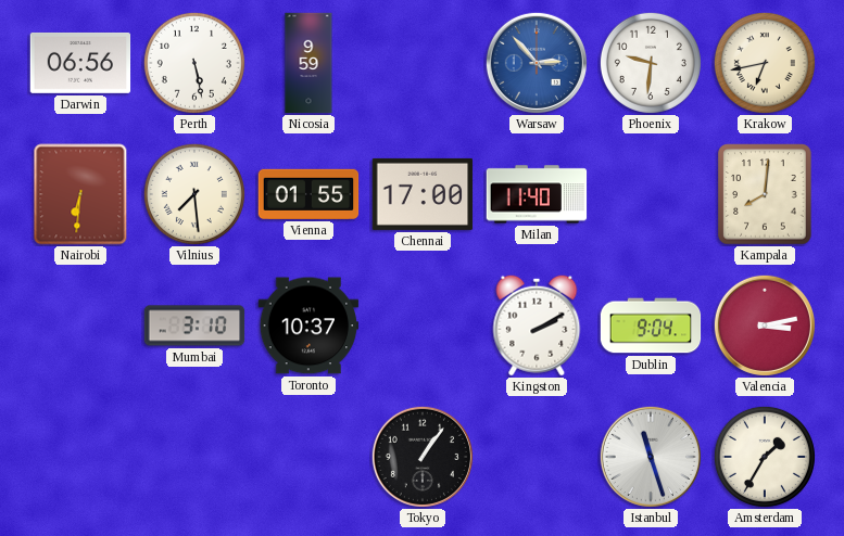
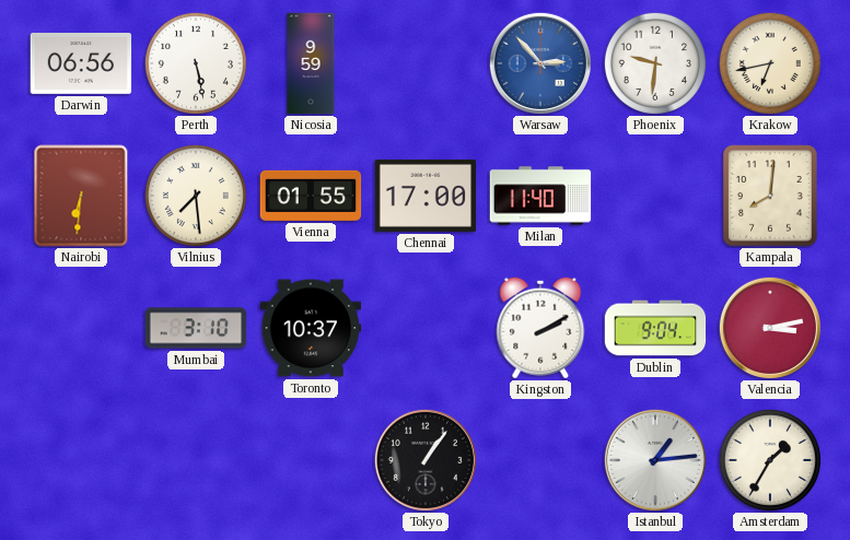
Istanbul: 11:27 -> 1:14
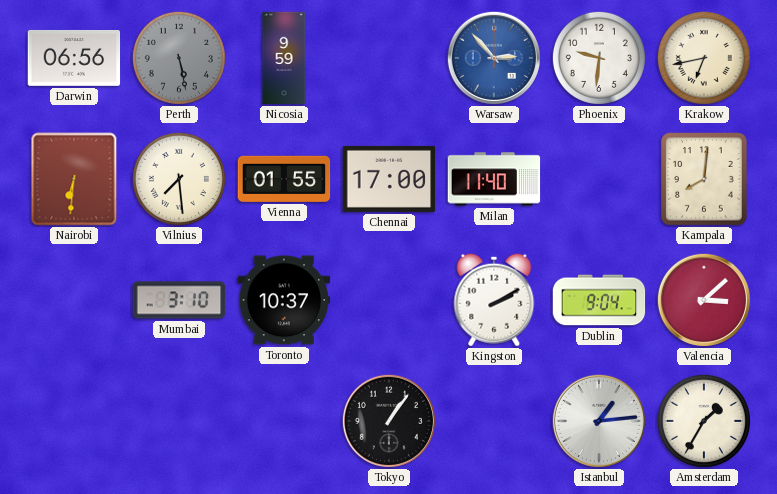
Perth dial: white -> grey
Valencia: 3:13 -> 3:08
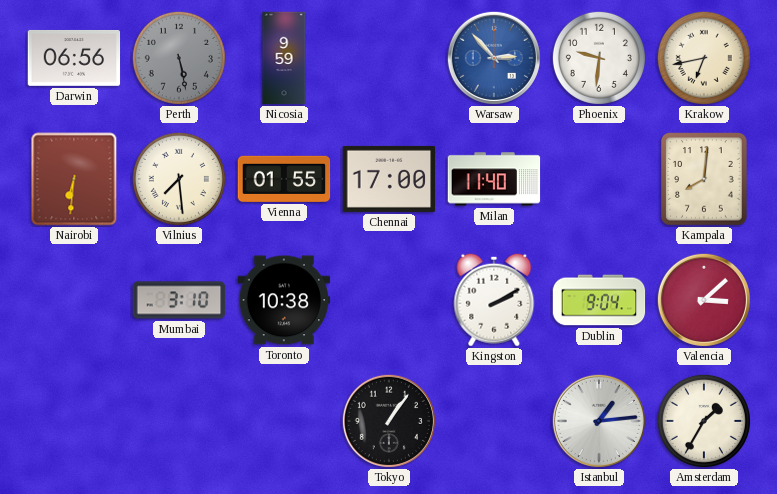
Toronto: 10:37 -> 10:38
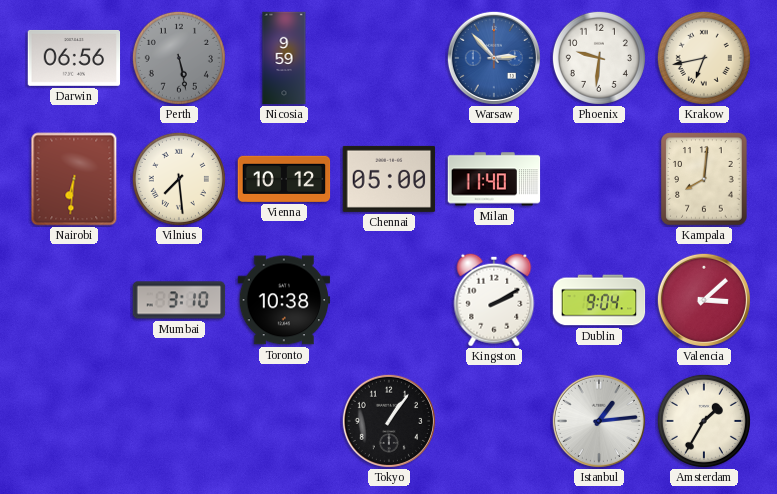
Vienna: 01:55 -> 10:12
Chennai: 17:00 -> 05:00
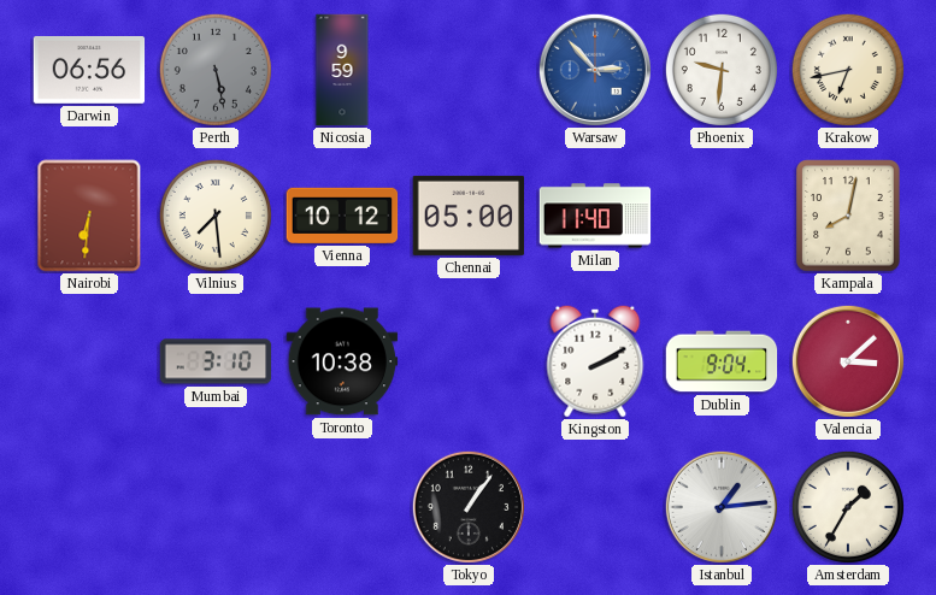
Kampala: 8:01 -> 8:02
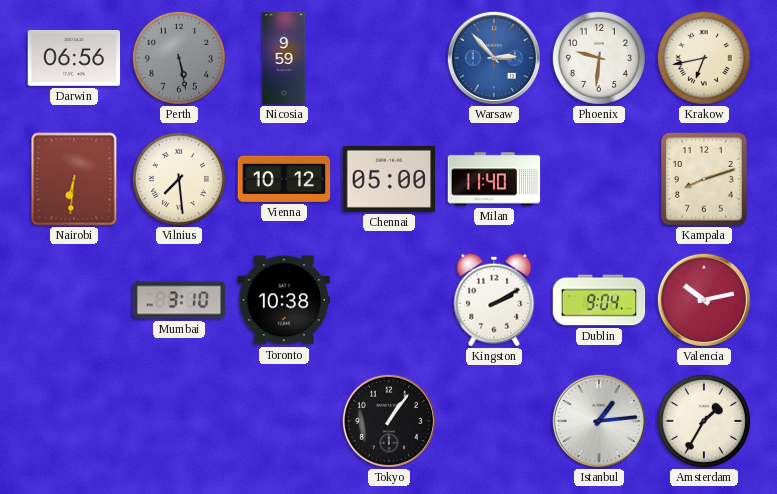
Kampala: 8:02 -> 8:12
Valencia: 3:08 -> 10:13
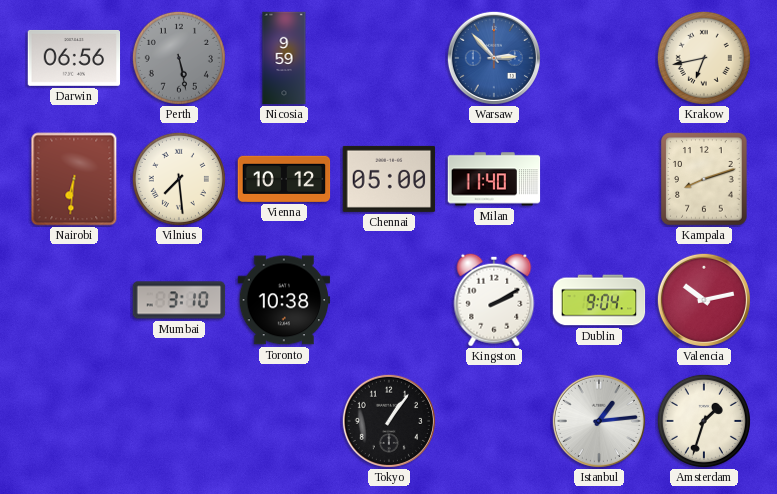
Phoenix: 9:31 -> none
Amsterdam: 1:35 -> 1:33
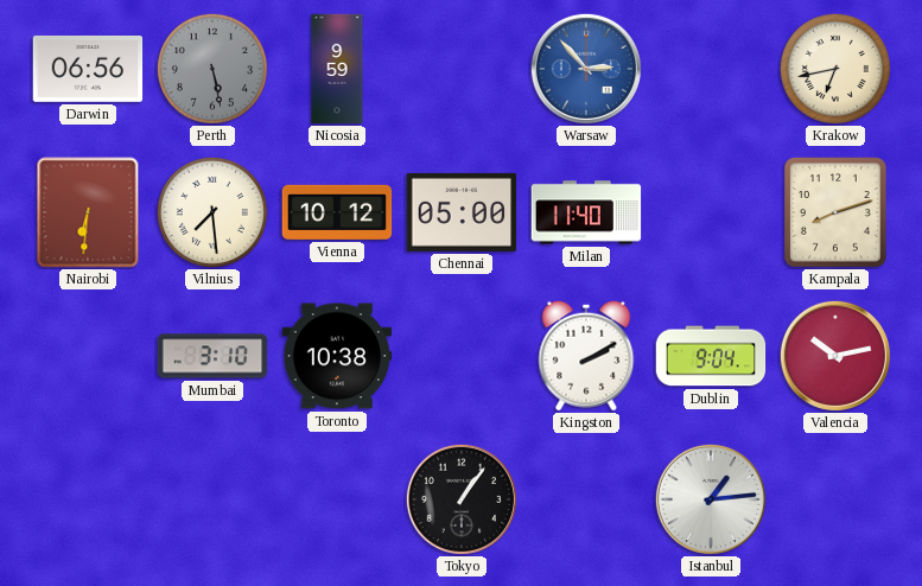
Amsterdam: 1:33 -> none
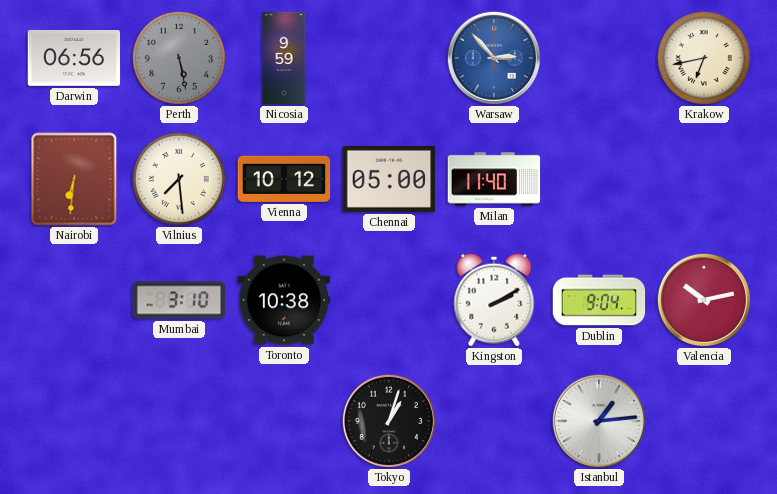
Kampala: 8:12 -> none
Tokyo: 1:06 -> 1:03
